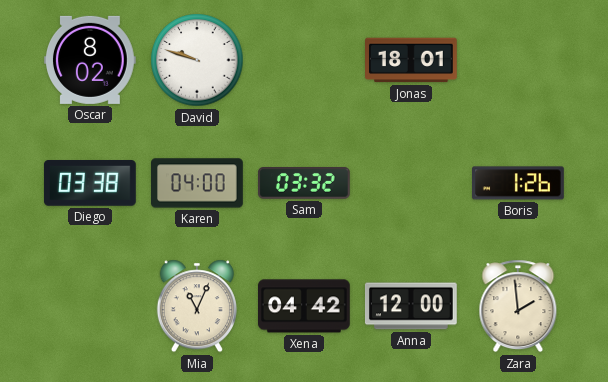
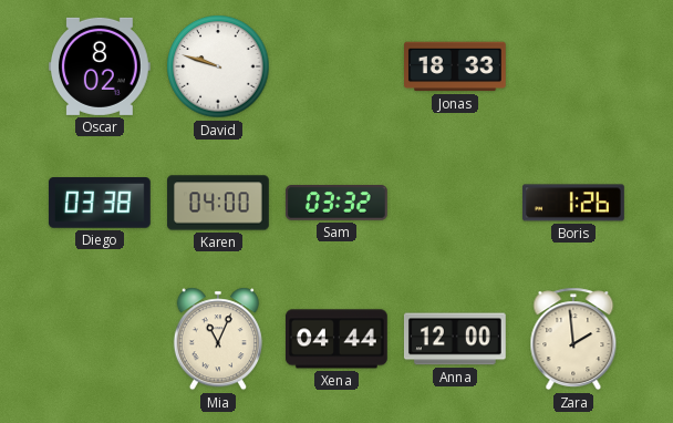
Jonas: 18:01 -> 18:33
Xena: 04:42 -> 04:44
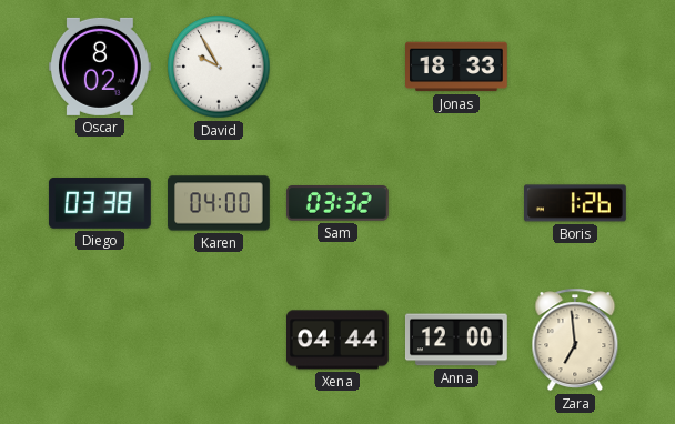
David: 9:48 -> 9:55
Mia: 11:04 -> none
Zara: 1:59 -> 6:59
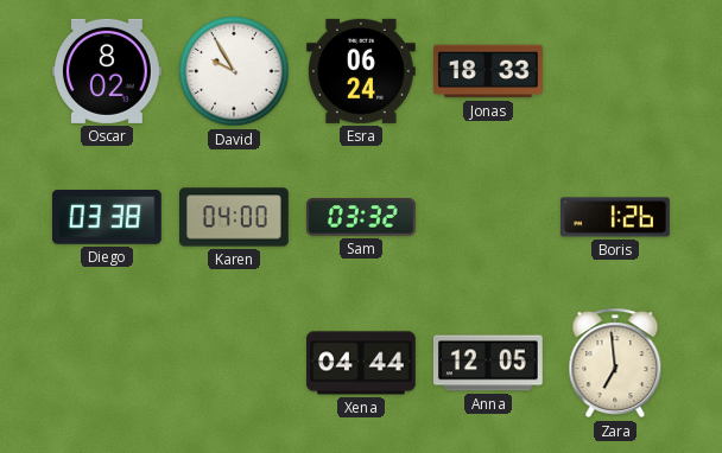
Esra: none -> 06:24
Anna: 12:00 -> 12:05
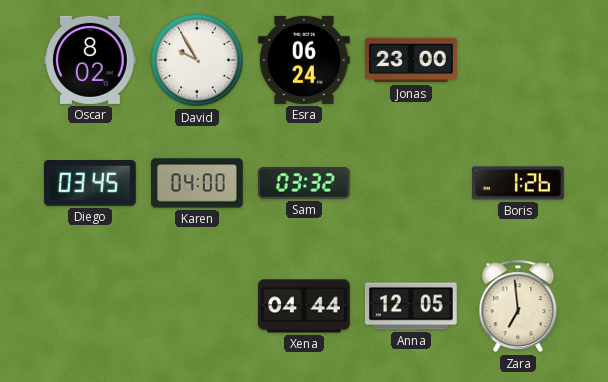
Jonas: 18:33 -> 23:00
Diego: 03:38 -> 03:45
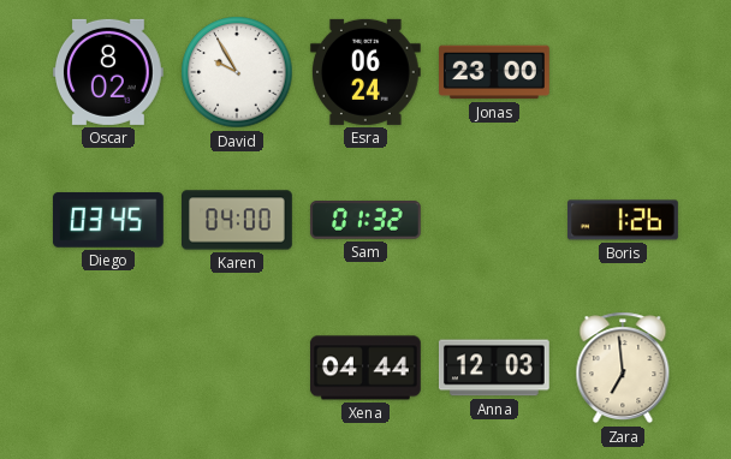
Sam: 03:32 -> 01:32
Anna: 12:05 -> 12:03
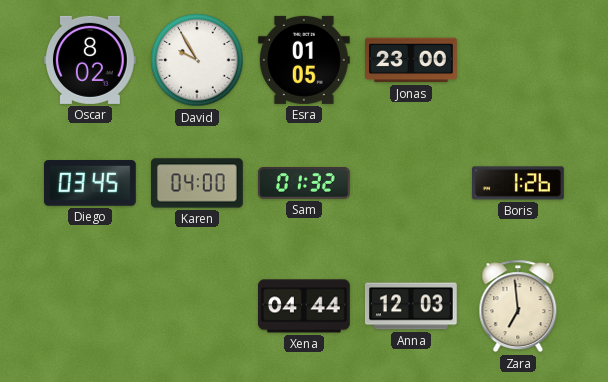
Esra: 06:24 -> 01:05
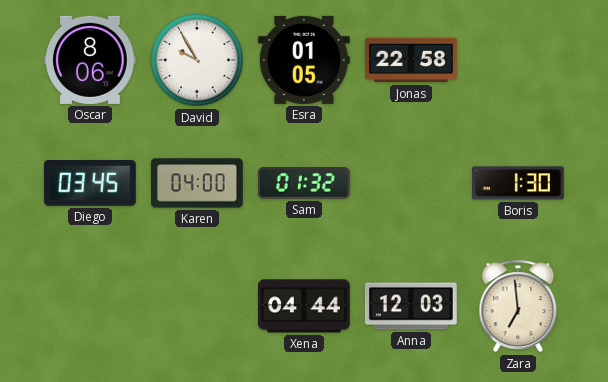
Oscar: 8:02 -> 8:06
Jonas: 23:00 -> 22:58
Boris: 1:26 -> 1:30
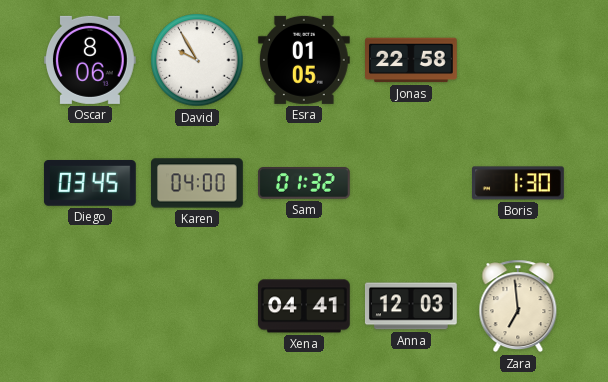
Xena: 04:44 -> 04:41
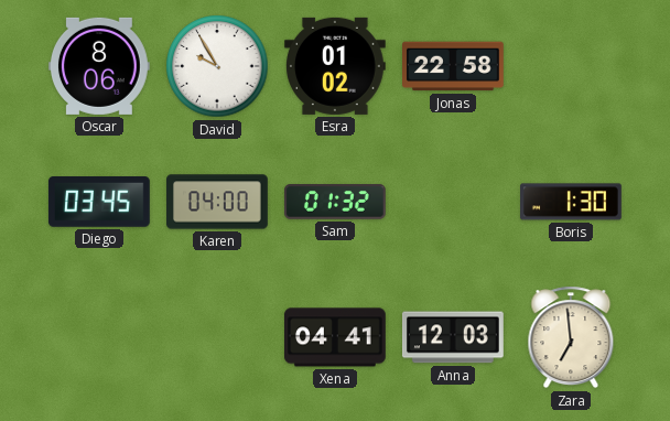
Esra: 01:05 -> 01:02
